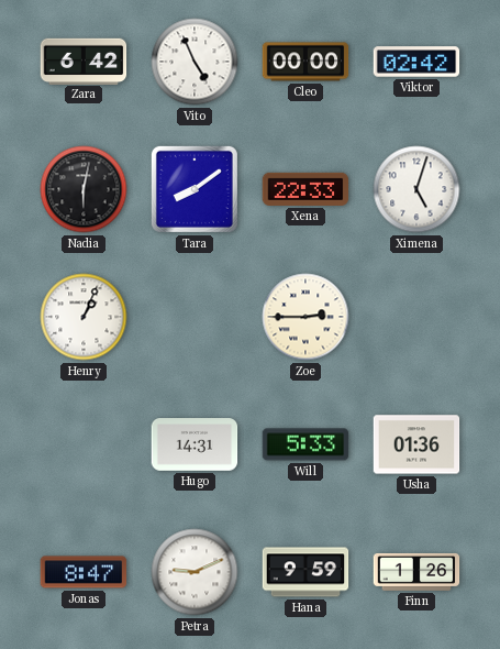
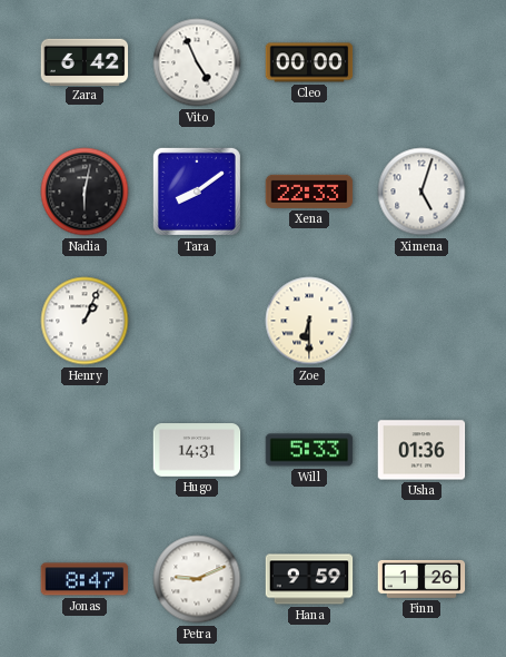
Viktor: 02:42 -> none
Zoe: 2:45 -> 6:30
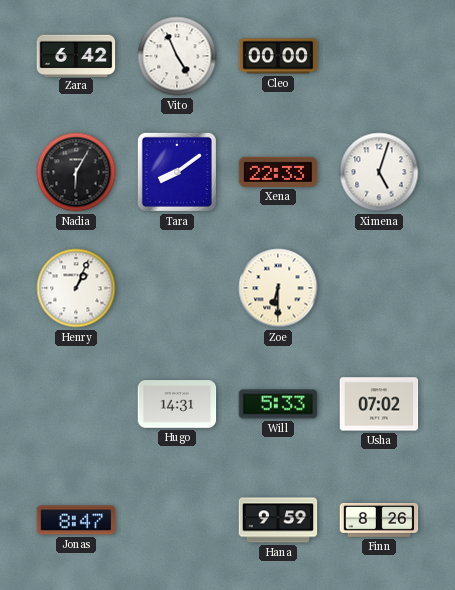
Nadia: 6:02 -> 6:05
Usha: 01:36 -> 07:02
Petra: 9:11 -> none
Finn: 1:26 -> 8:26
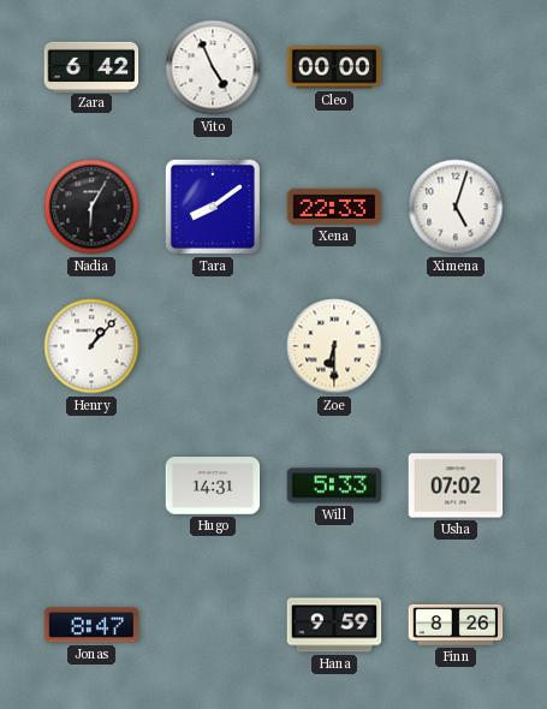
Henry: 1:04 -> 1:07
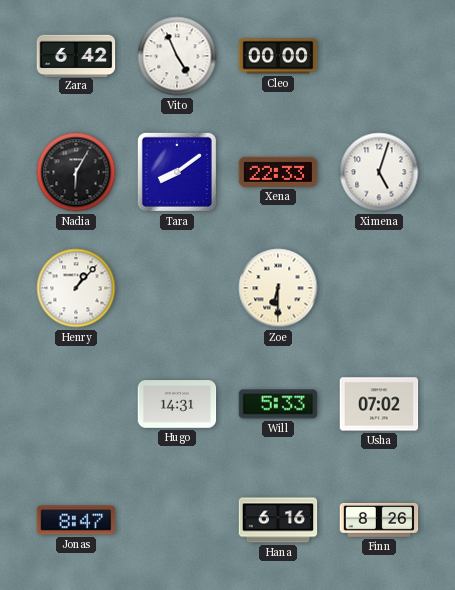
Hana: 9:59 -> 6:16
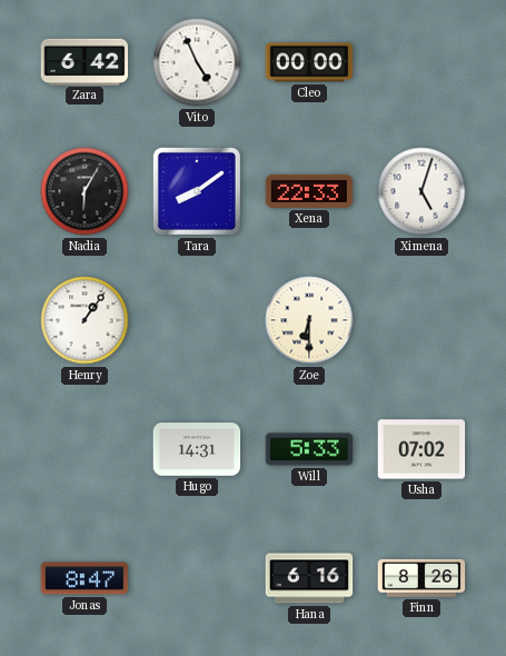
Henry: 1:07 -> 1:06
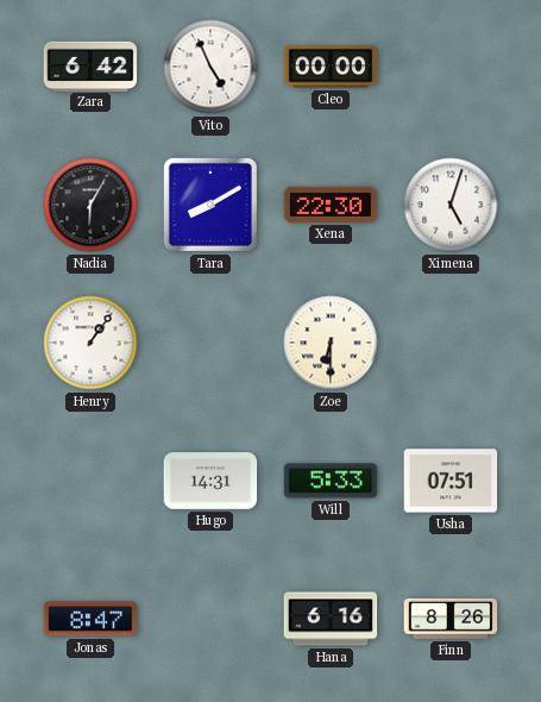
Tara: 8:09 -> 8:10
Xena: 22:33 -> 22:30
Usha: 07:02 -> 07:51
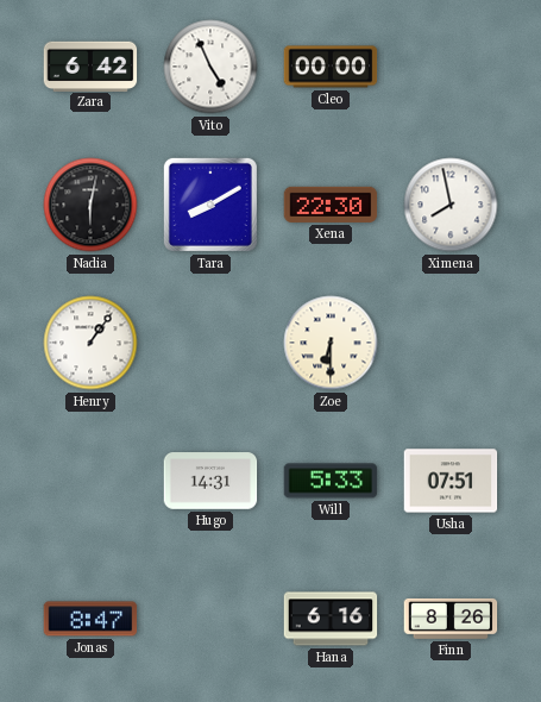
Nadia: 6:05 -> 6:02
Ximena: 5:03 -> 7:58
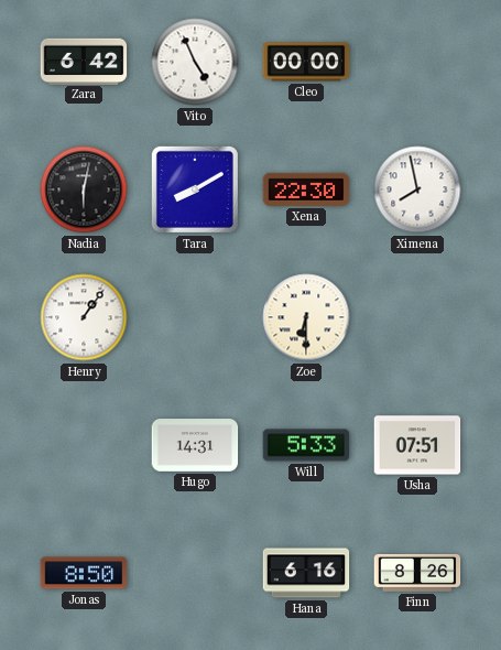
Jonas: 8:47 -> 8:50
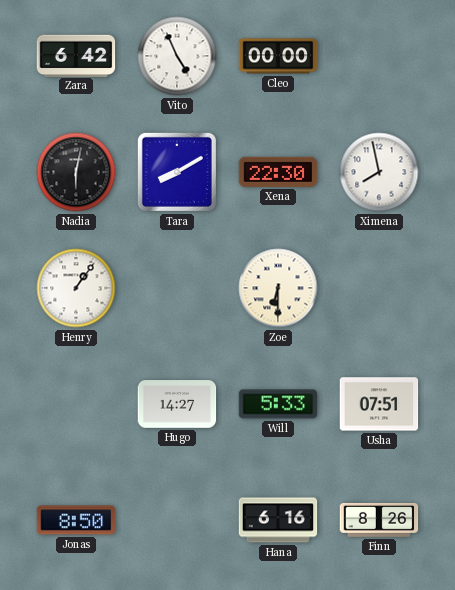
Hugo: 14:31 -> 14:27
